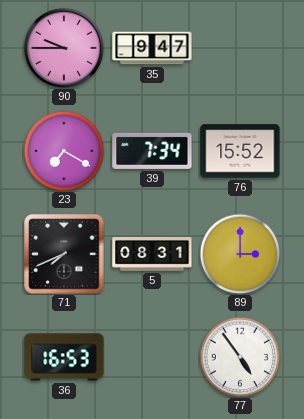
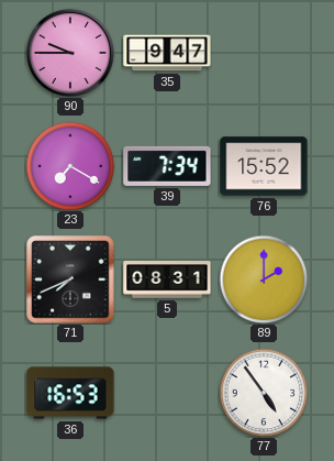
89: 3:00 -> 2:00
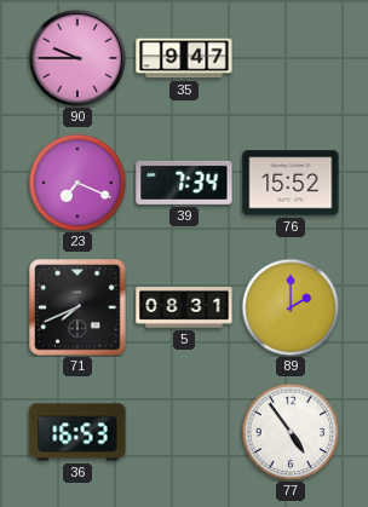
23: 7:20 -> 7:19
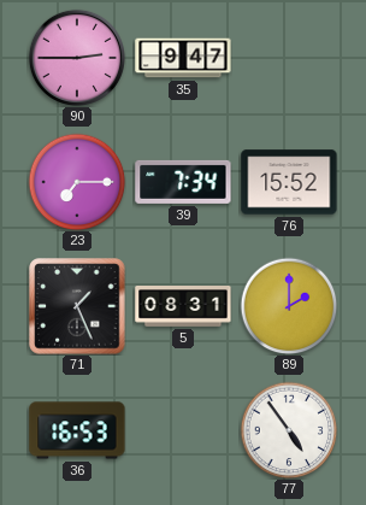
90: 9:45 -> 2:45
23: 7:19 -> 7:15
71: 7:41 -> 1:26
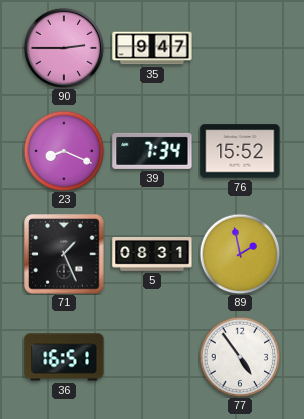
23: 7:15 -> 8:19
89: 2:00 -> 1:58
36: 16:53 -> 16:51
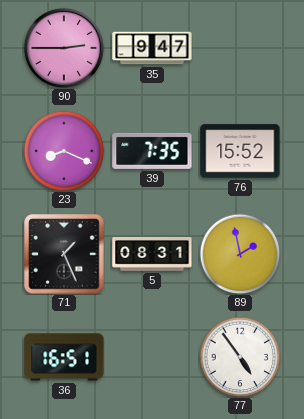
39: 7:34 -> 7:35
